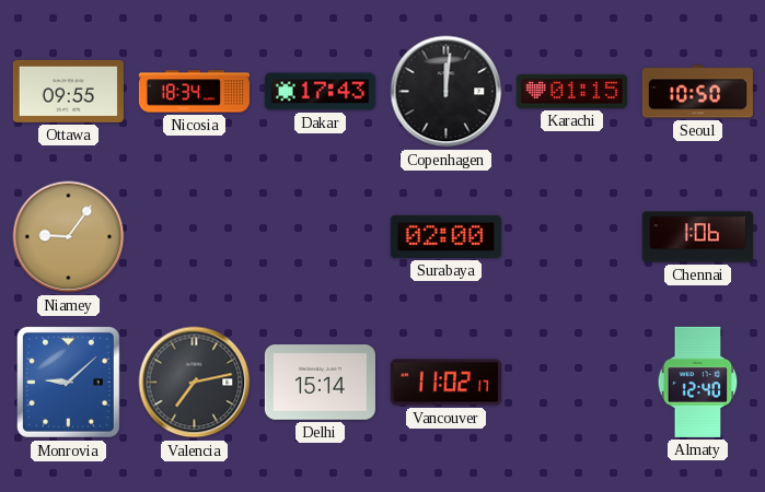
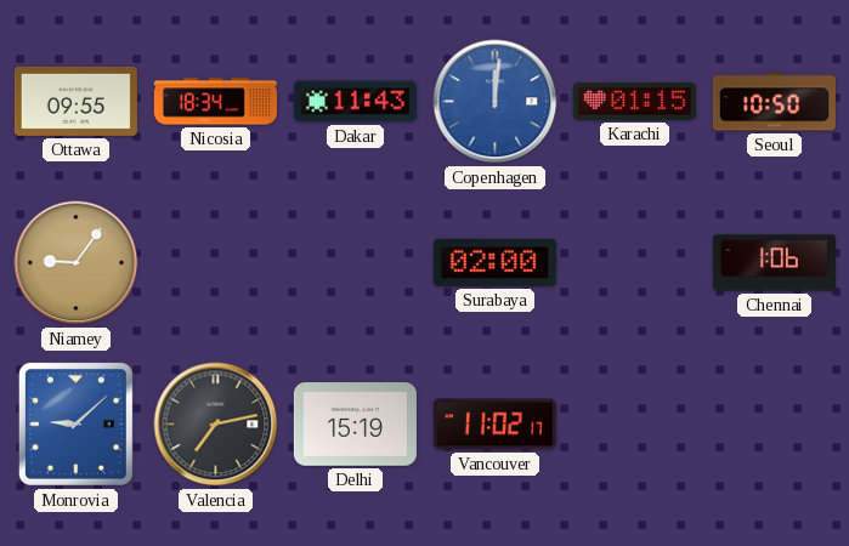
Dakar: 17:43 -> 11:43
Copenhagen dial: black -> blue
Delhi: 15:14 -> 15:19
Almaty: 12:40 -> none
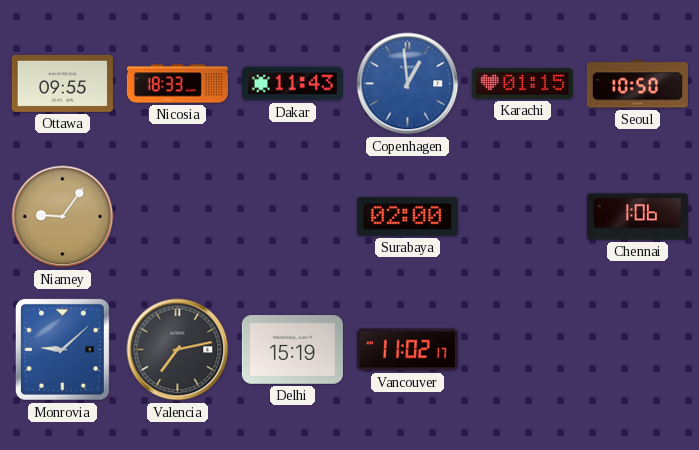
Nicosia: 18:34 -> 18:33
Copenhagen: 12:01 -> 12:59
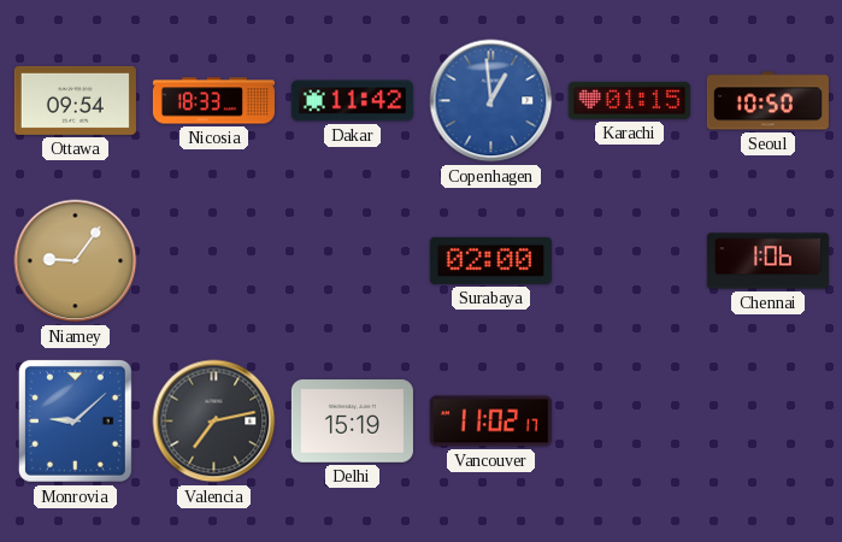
Ottawa: 09:55 -> 09:54
Dakar: 11:43 -> 11:42
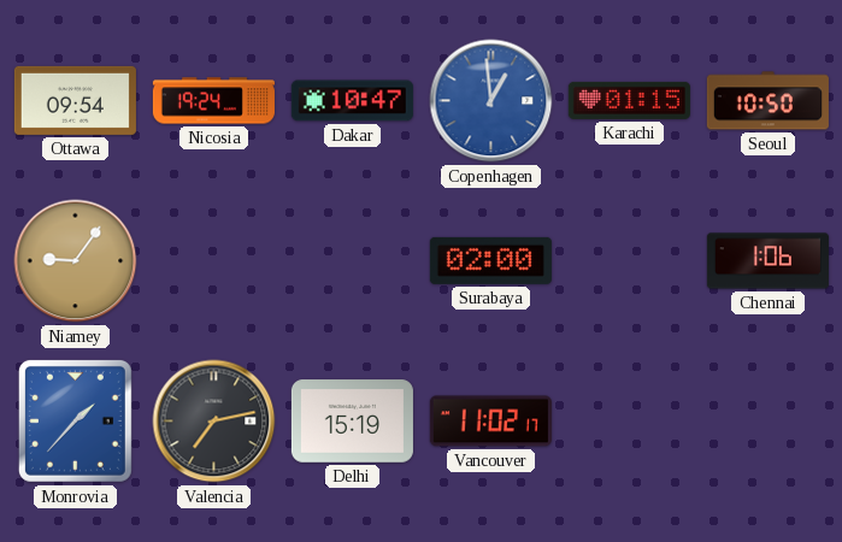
Nicosia: 18:33 -> 19:24
Dakar: 11:42 -> 10:47
Monrovia: 9:08 -> 1:37
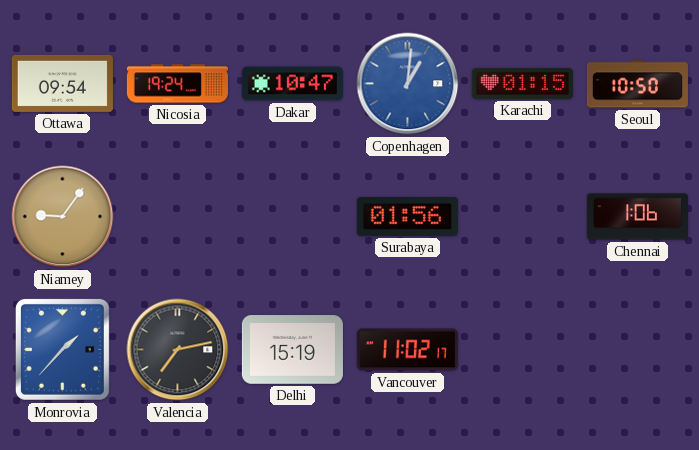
Copenhagen: 12:59 -> 1:01
Surabaya: 02:00 -> 01:56
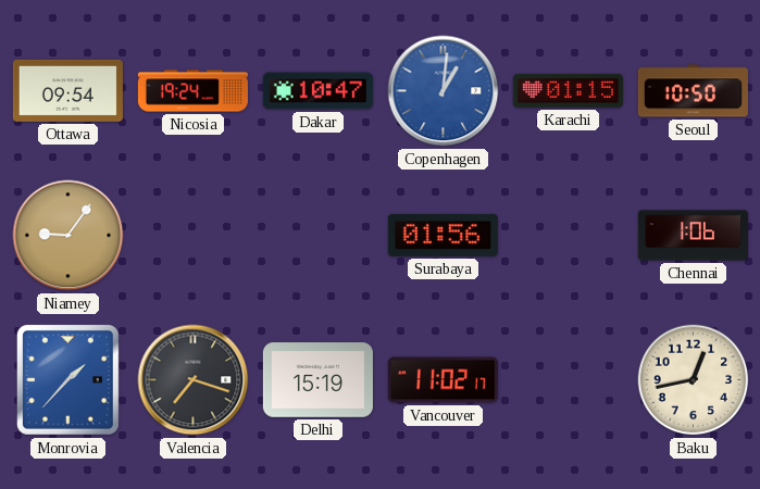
Valencia: 7:13 -> 7:18
Baku: none -> 12:43
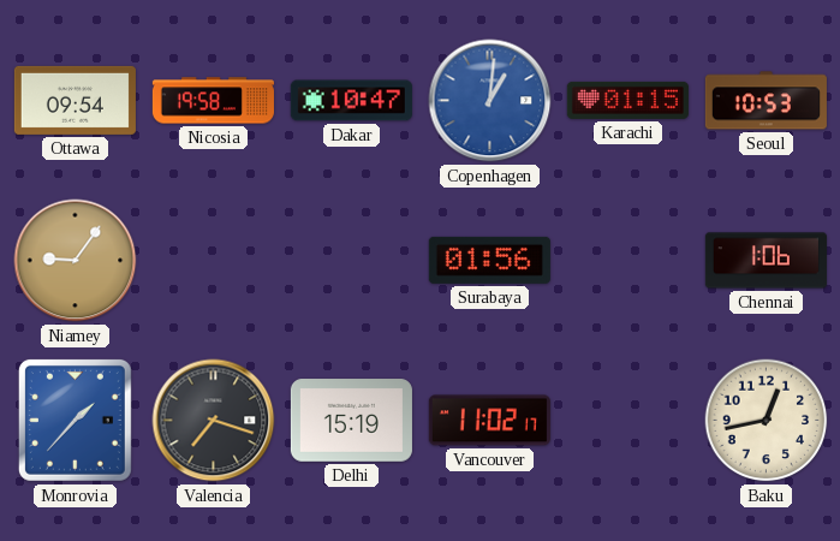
Nicosia: 19:24 -> 19:58
Seoul: 10:50 -> 10:53
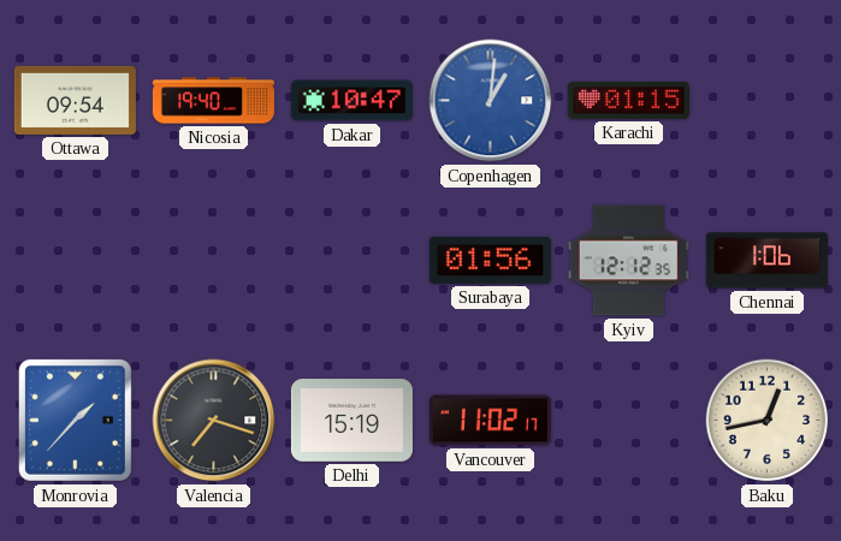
Nicosia: 19:58 -> 19:40
Seoul: 10:53 -> none
Niamey: 9:06 -> none
Kyiv: none -> 12:12
